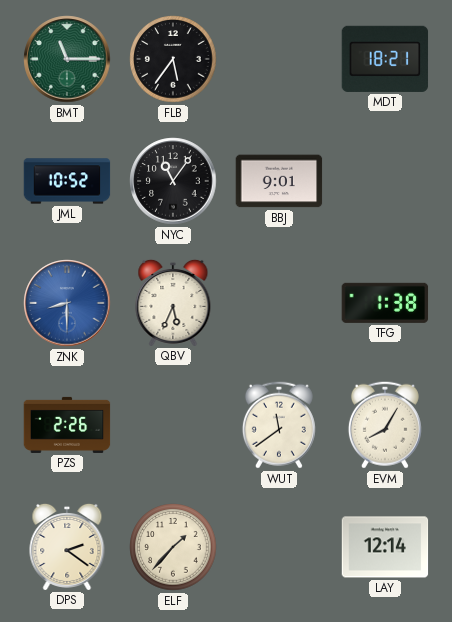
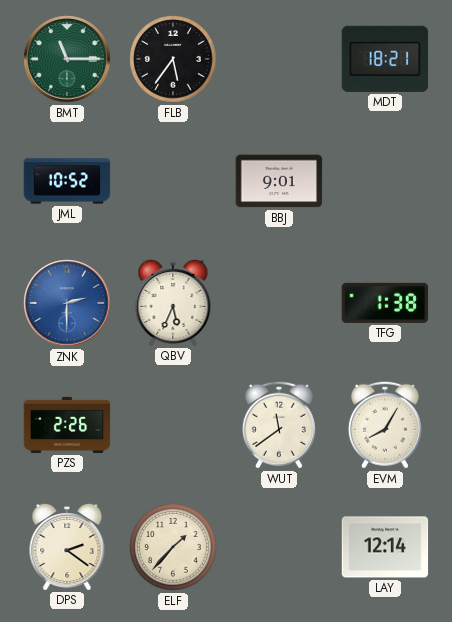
NYC: 11:06 -> none
ZNK: 8:30 -> 2:30
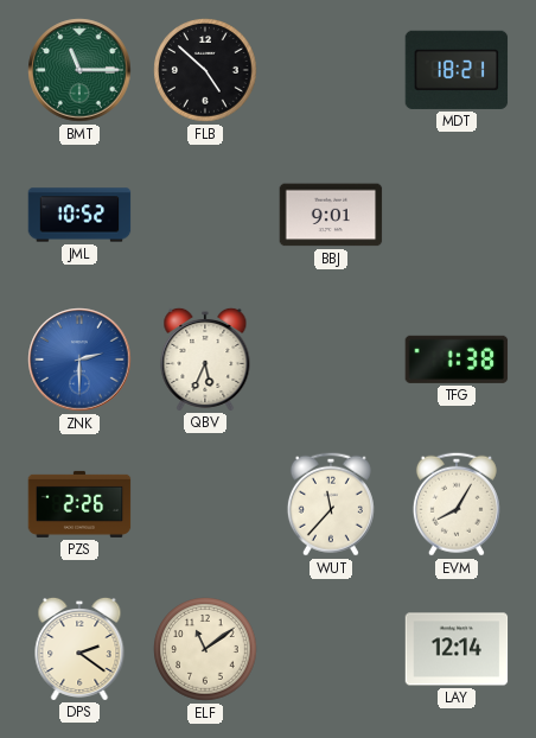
FLB: 5:36 -> 4:52
WUT: 11:39 -> 11:37
ELF: 1:37 -> 11:09
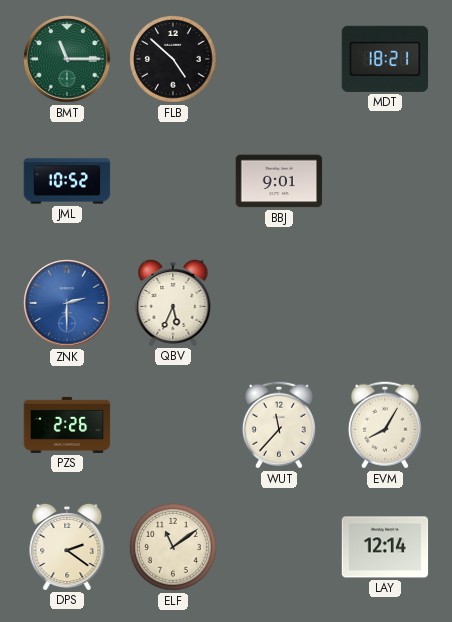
TFG: 1:38 -> none
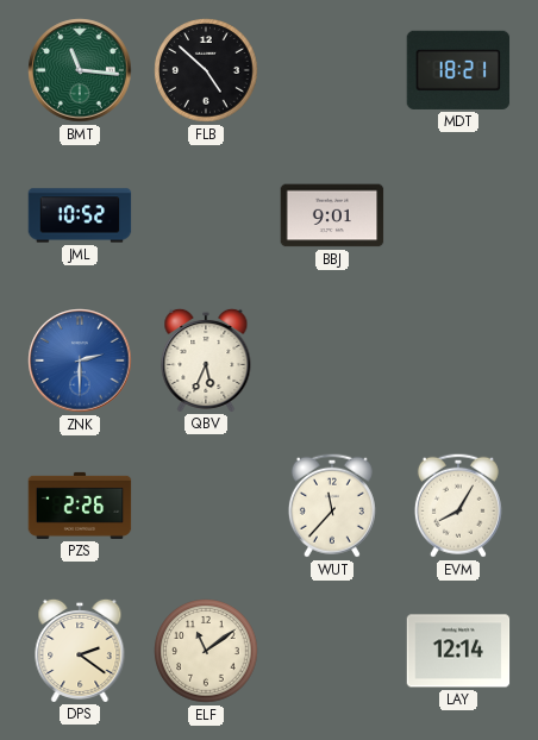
BMT: 11:15 -> 11:16
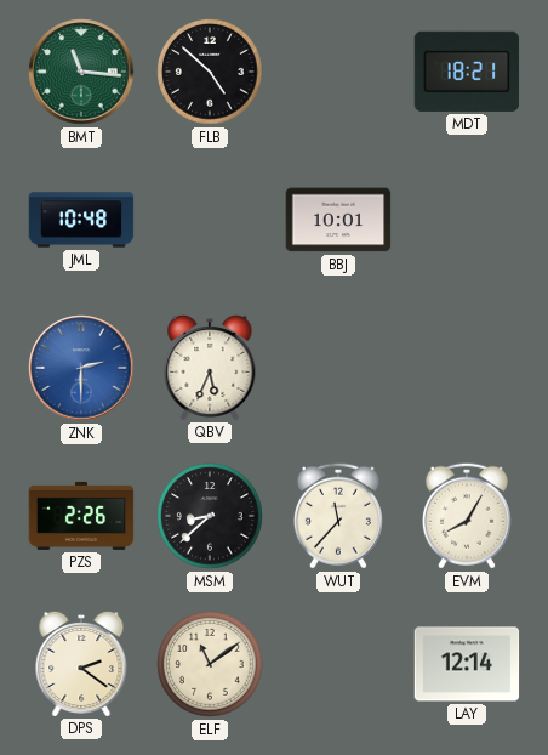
JML: 10:52 -> 10:48
BBJ: 9:01 -> 10:01
MSM: none -> 8:38
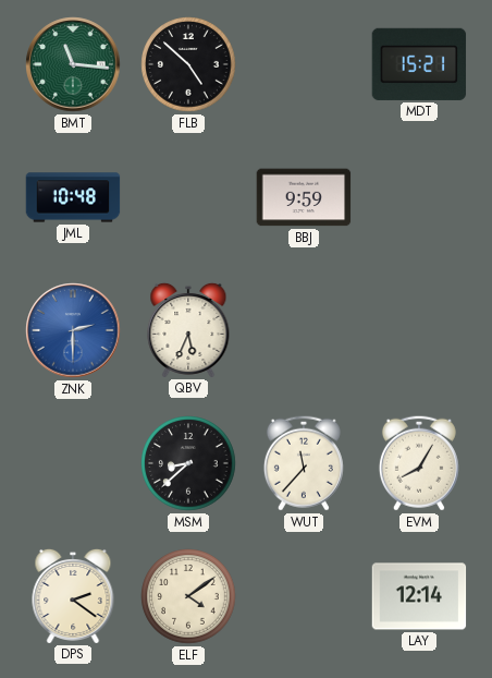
MDT: 18:21 -> 15:21
BBJ: 10:01 -> 9:59
PZS: 2:26 -> none
ELF: 11:09 -> 4:09
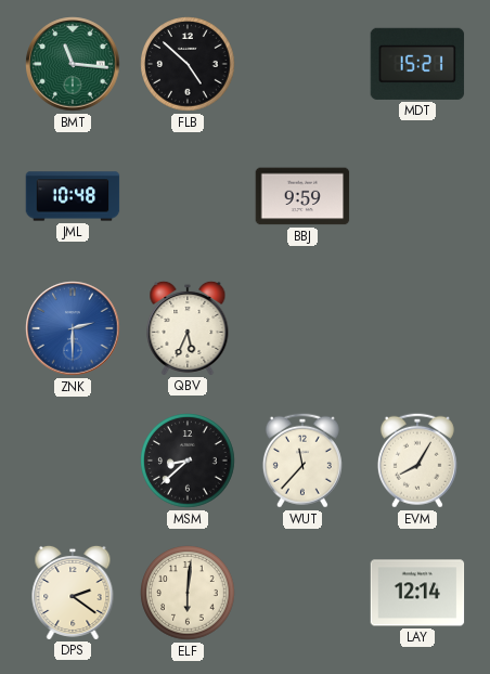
ELF: 4:09 -> 6:01
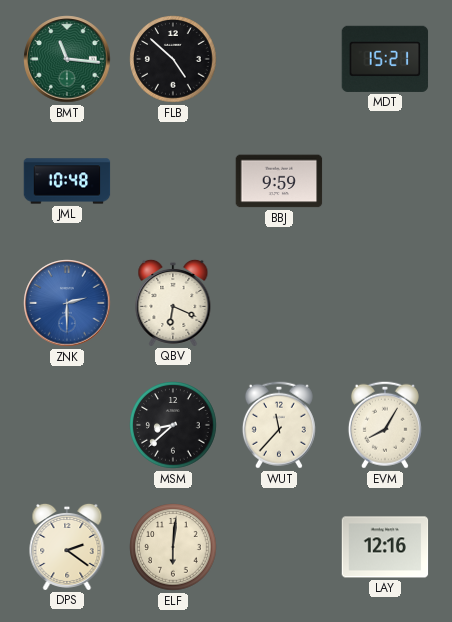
QBV: 5:34 -> 6:19
LAY: 12:14 -> 12:16
